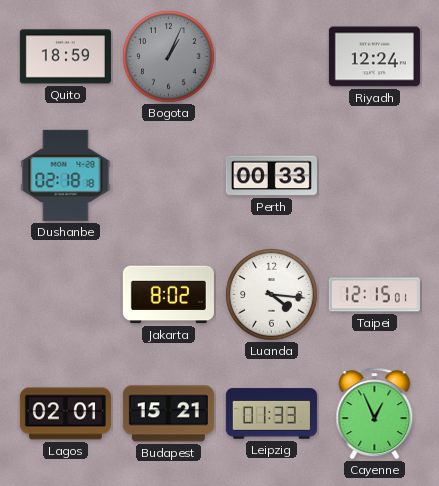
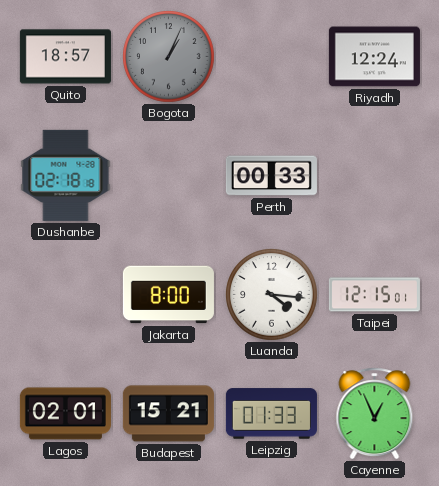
Quito: 18:59 -> 18:57
Jakarta: 8:02 -> 8:00
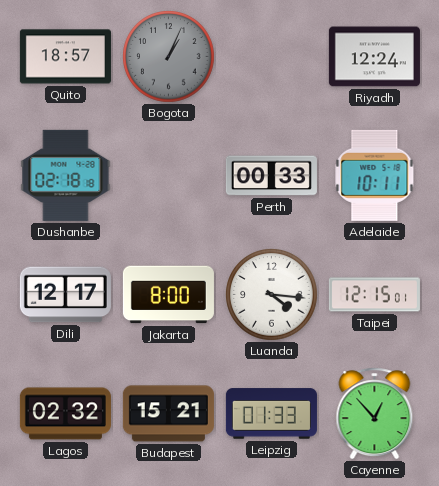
Adelaide: none -> 10:11
Dili: none -> 12:17
Lagos: 02:01 -> 02:32
Cayenne: 12:56 -> 12:53
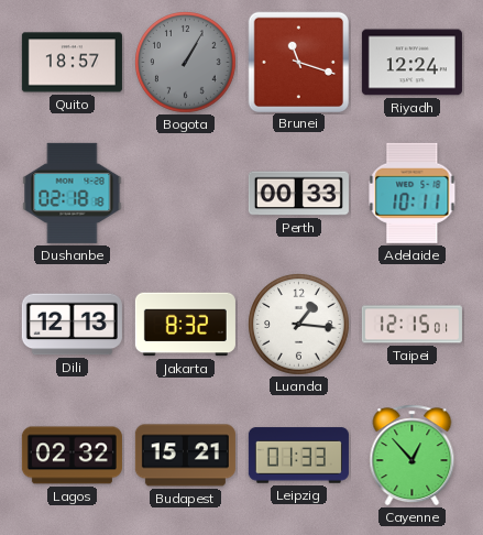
Bogota: 1:04 -> 1:05
Brunei: none -> 11:18
Dili: 12:17 -> 12:13
Jakarta: 8:00 -> 8:32
Luanda: 4:16 -> 1:16
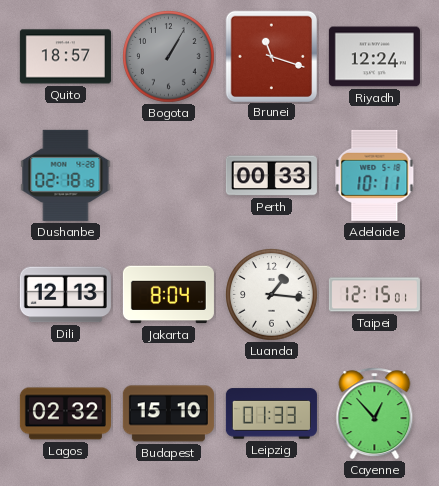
Jakarta: 8:32 -> 8:04
Budapest: 15:21 -> 15:10
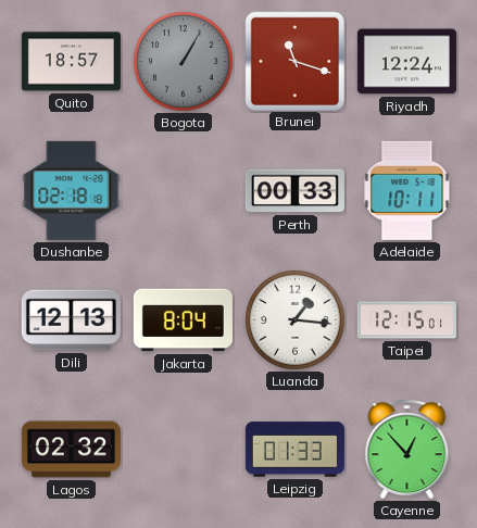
Budapest: 15:10 -> none
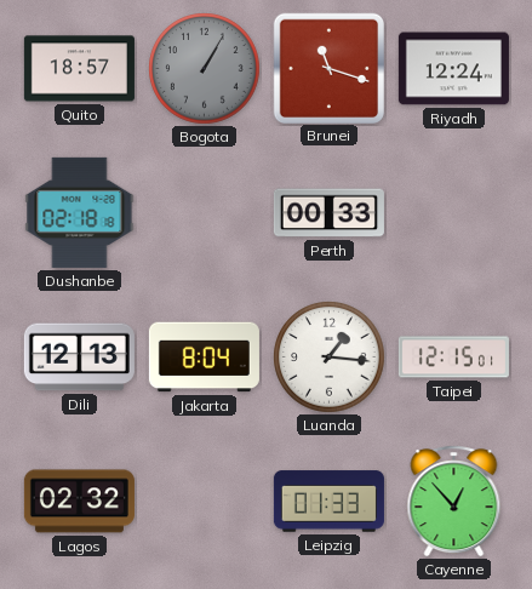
Adelaide: 10:11 -> none
